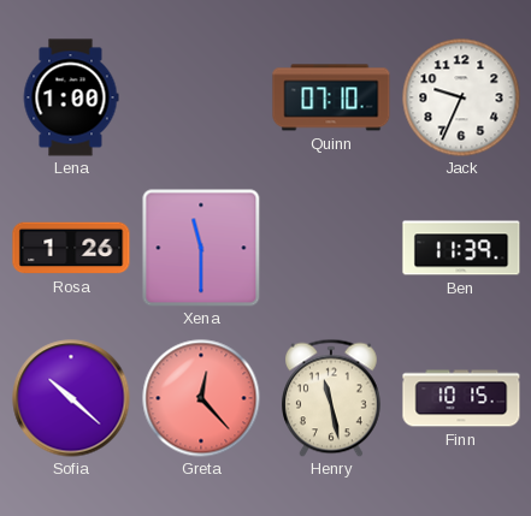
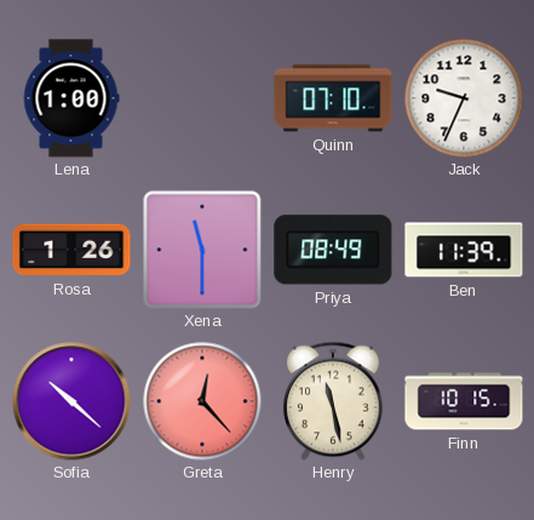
Priya: none -> 08:49
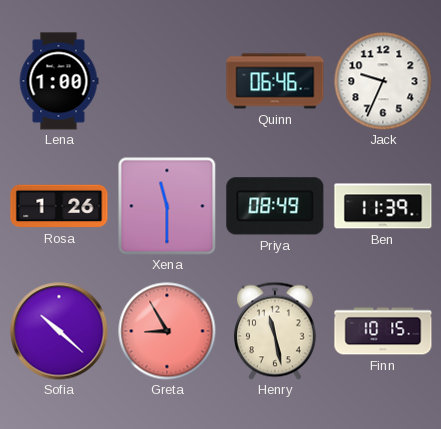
Quinn: 07:10 -> 06:46
Greta: 12:23 -> 8:55
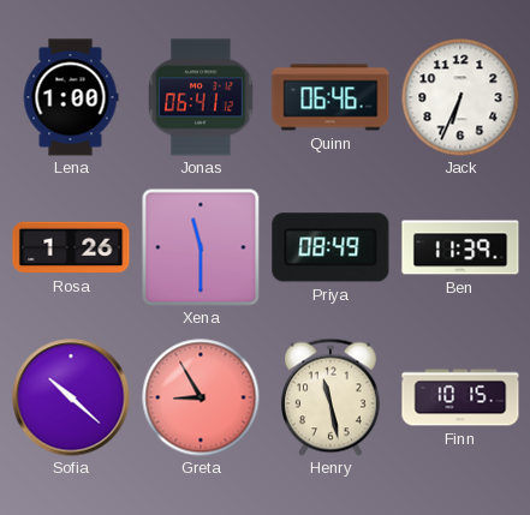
Jonas: none -> 06:41
Jack: 9:34 -> 6:34
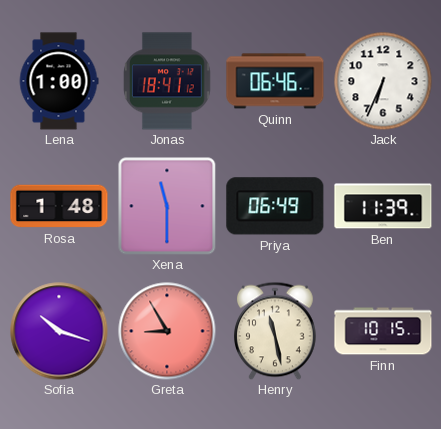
Jonas: 06:41 -> 18:41
Rosa: 1:26 -> 1:48
Priya: 08:49 -> 06:49
Sofia: 10:22 -> 10:18
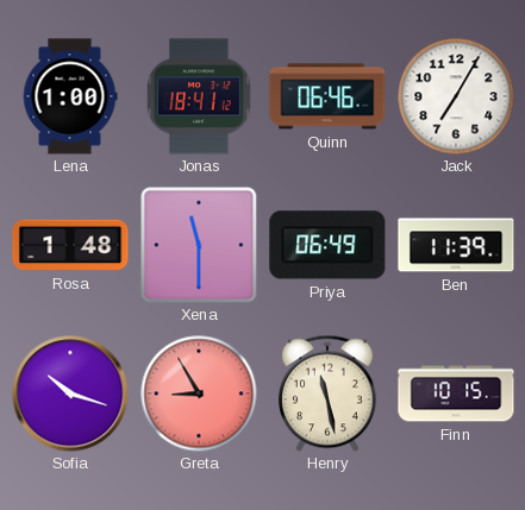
Jack: 6:34 -> 7:05
